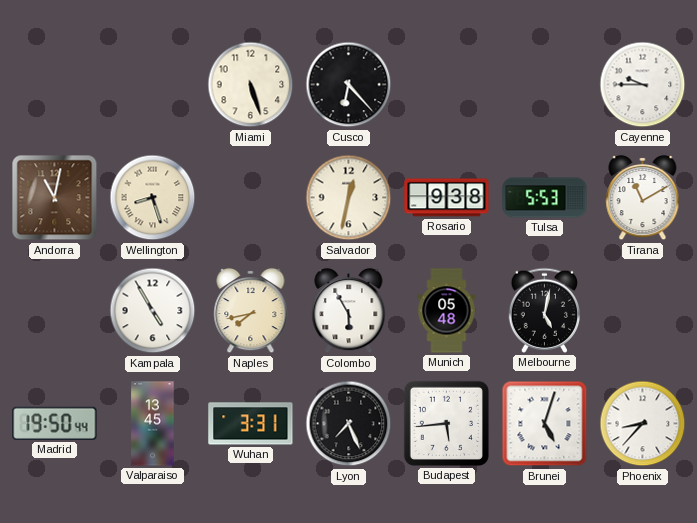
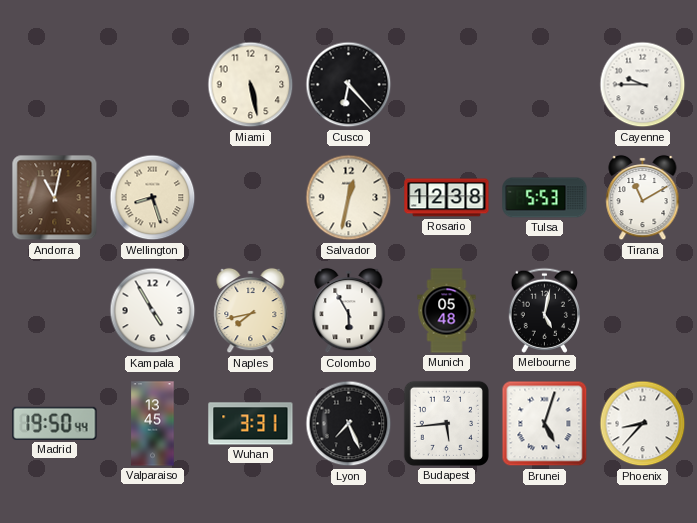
Miami: 5:27 -> 5:28
Rosario: 9:38 -> 12:38
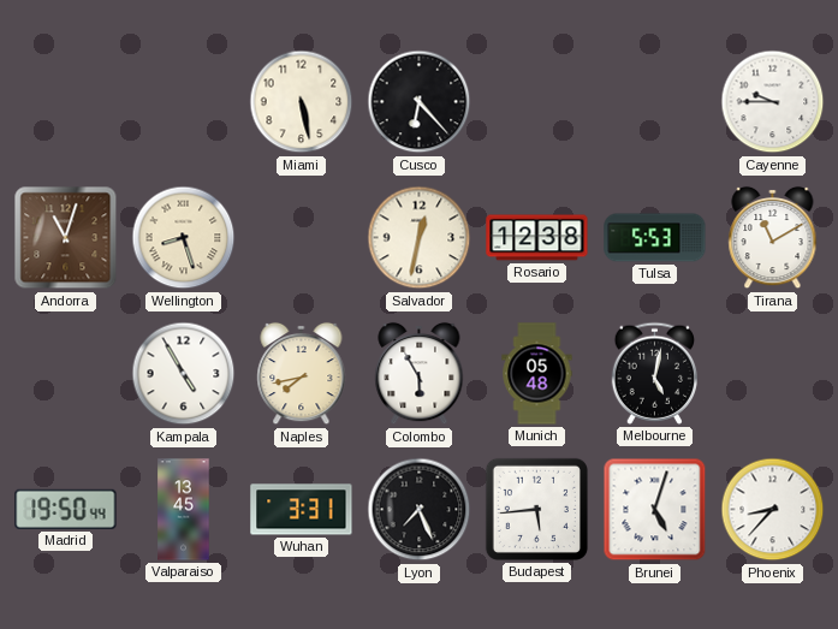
Andorra: 11:02 -> 11:03
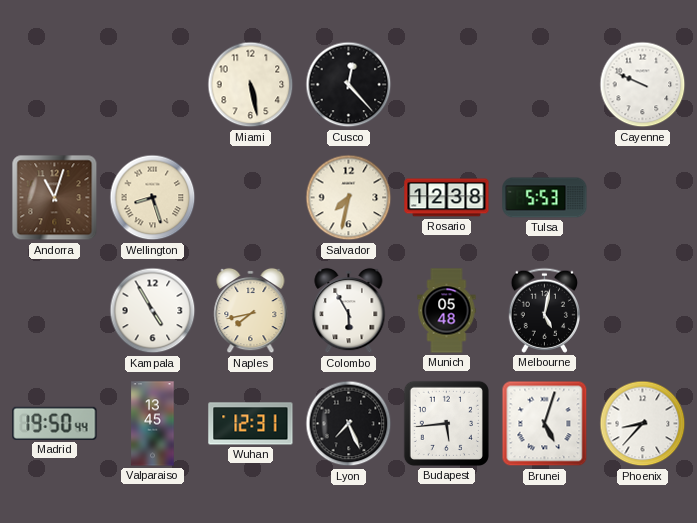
Cusco: 6:23 -> 12:23
Cayenne: 9:45 -> 9:49
Salvador: 12:32 -> 7:32
Tirana: 11:10 -> none
Wuhan: 3:31 -> 12:31
